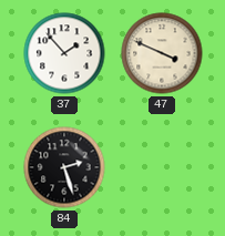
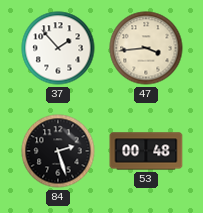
47: 3:49 -> 3:44
53: none -> 00:48
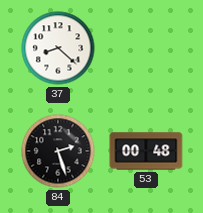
37: 1:53 -> 8:22
47: 3:44 -> none
